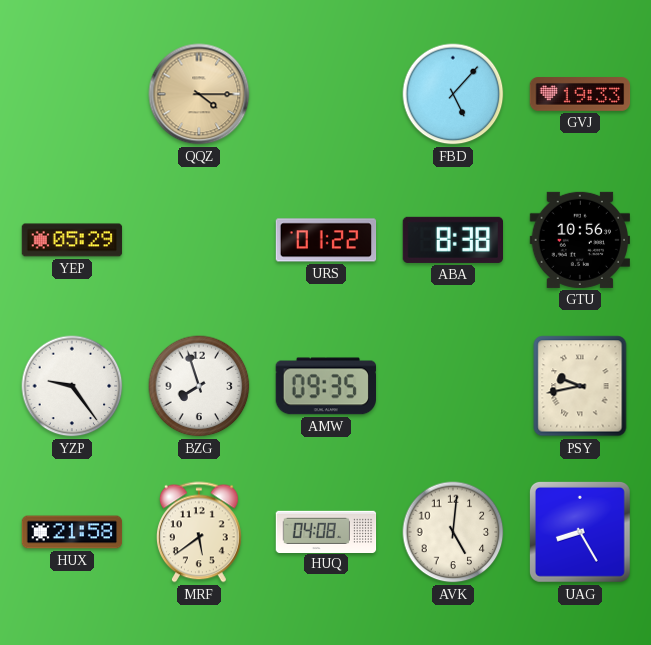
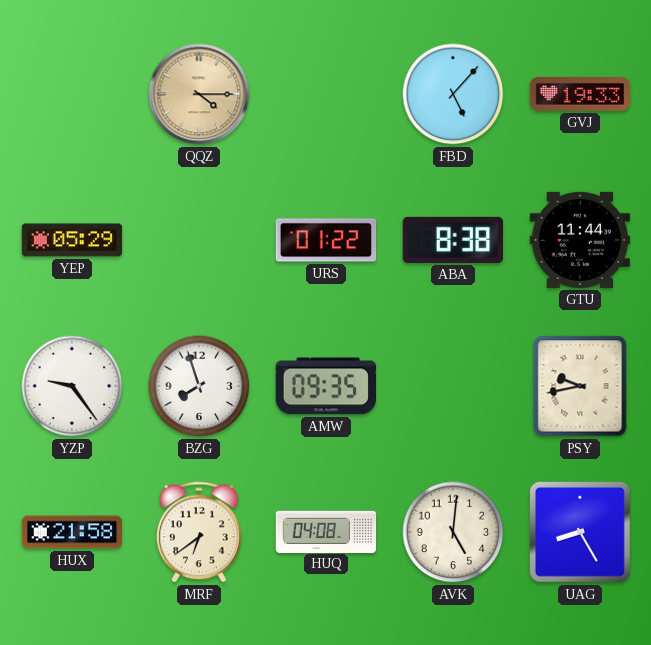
GTU: 10:56 -> 11:44
MRF: 5:39 -> 6:39
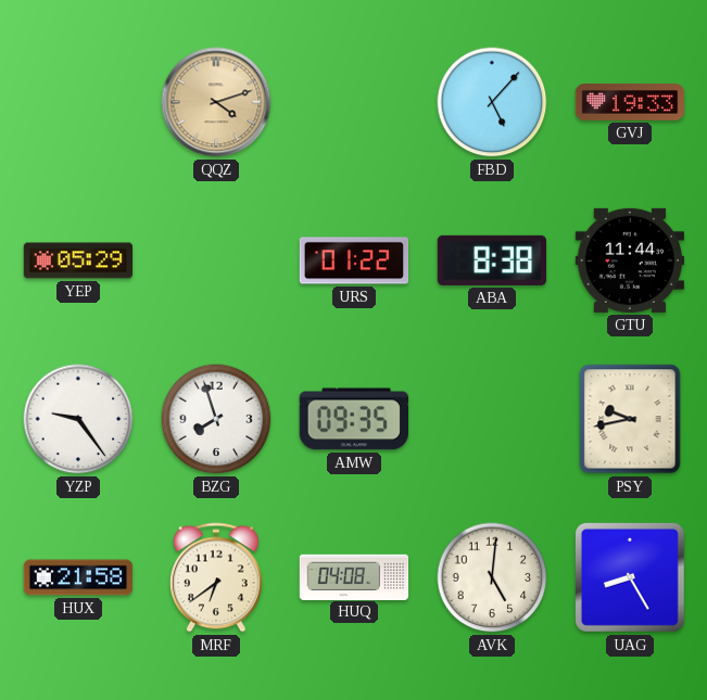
QQZ: 4:15 -> 4:12
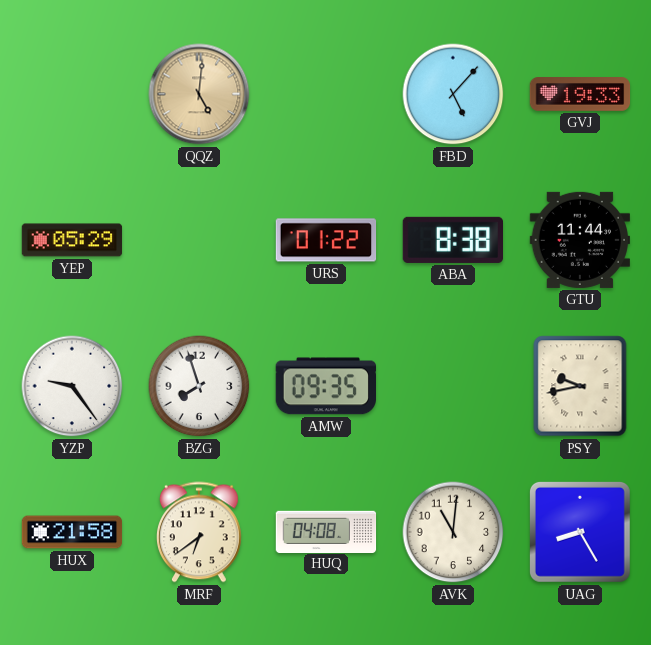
QQZ: 4:12 -> 5:01
AVK: 5:01 -> 11:01
